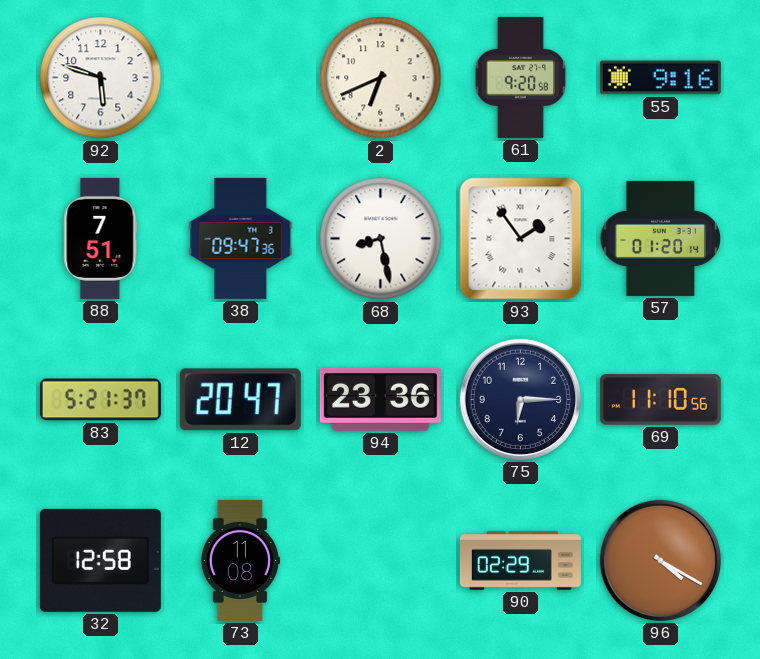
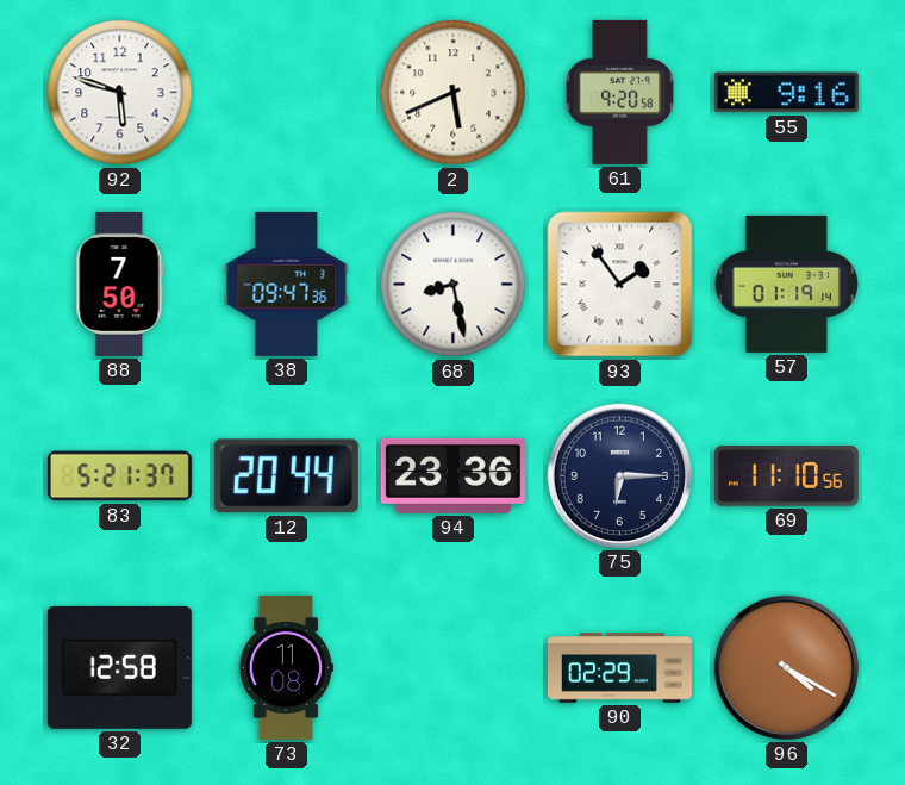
2: 6:41 -> 5:41
88: 7:51 -> 7:50
57: 01:20 -> 01:19
12: 20:47 -> 20:44
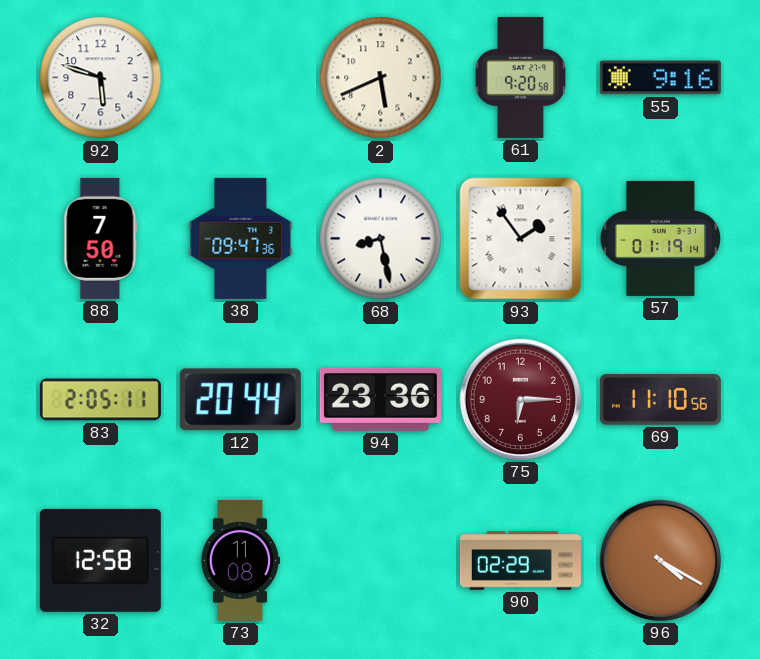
83: 5:21 -> 2:05
75 dial: navy -> burgundy
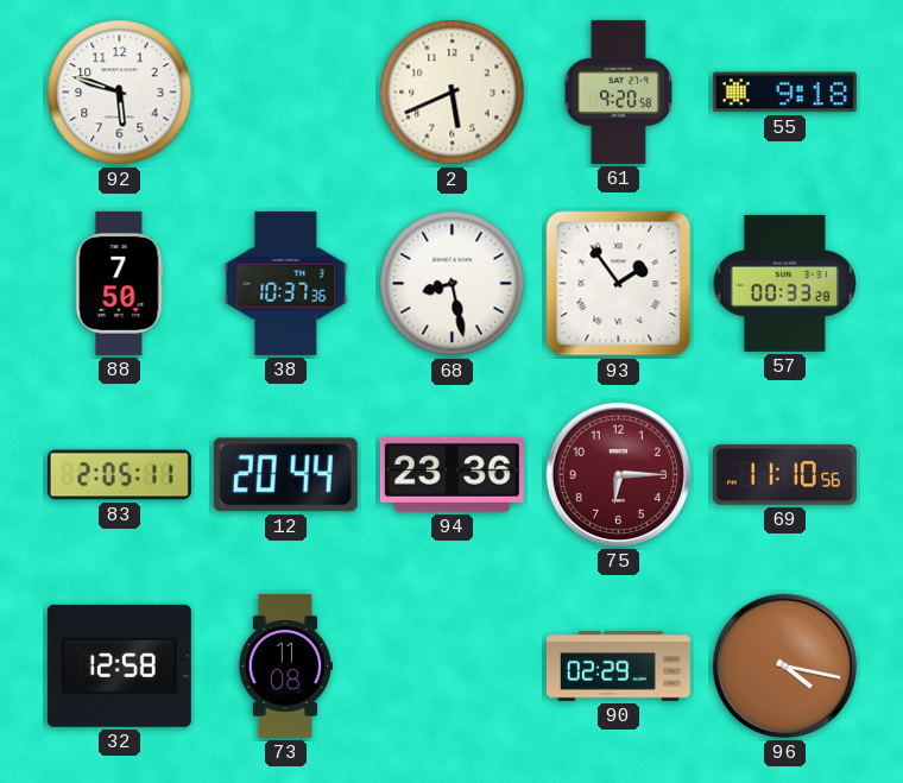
55: 9:16 -> 9:18
38: 09:47 -> 10:37
57: 01:19 -> 00:33
96: 4:20 -> 4:17
